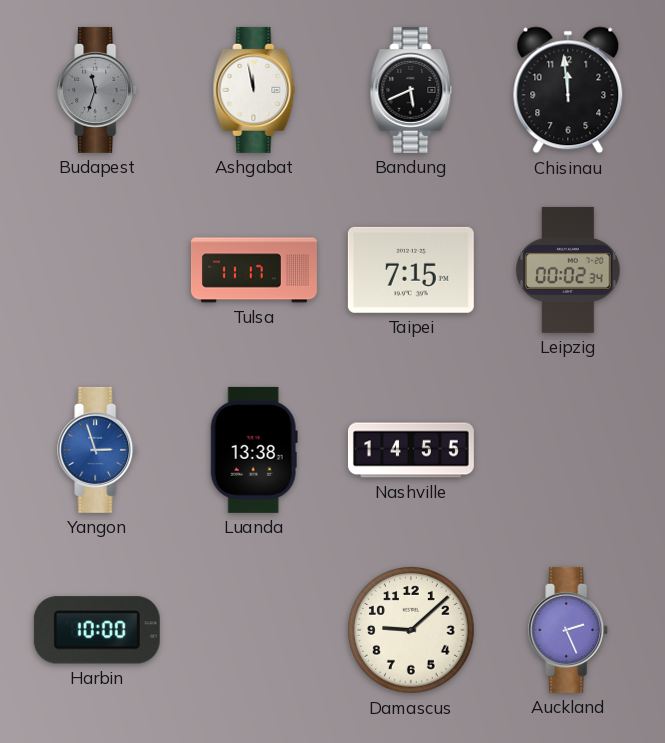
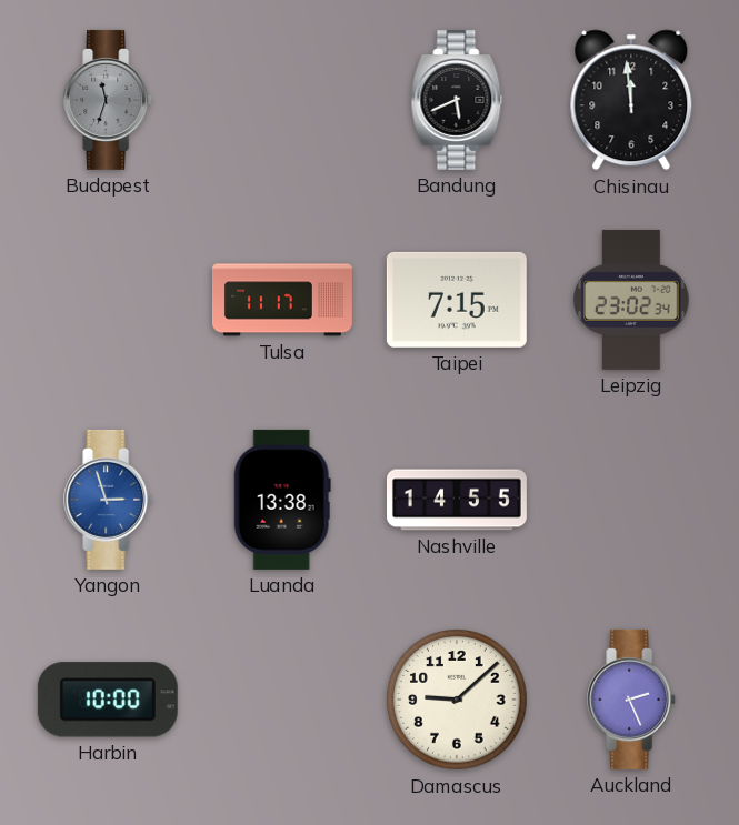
Ashgabat: 11:58 -> none
Leipzig: 00:02 -> 23:02
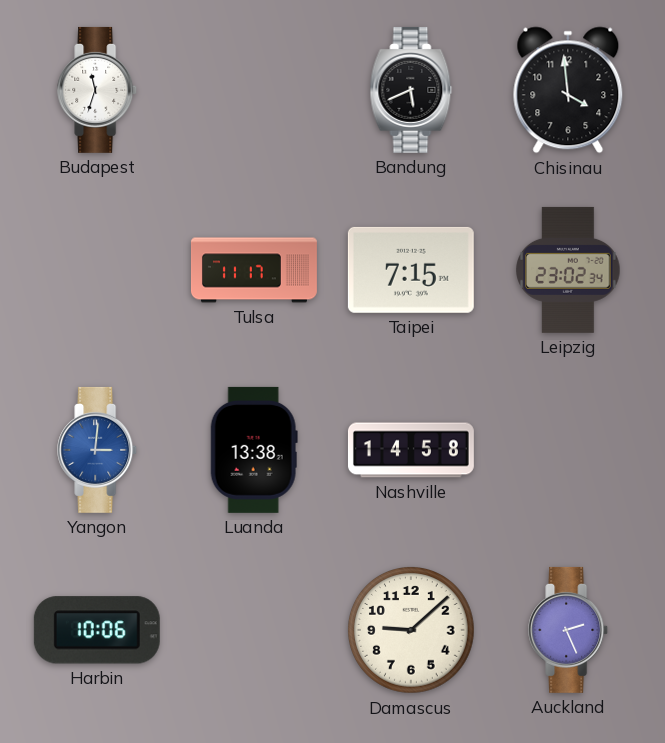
Budapest dial: grey -> white
Chisinau: 11:59 -> 3:59
Yangon: 2:57 -> 3:01
Nashville: 14:55 -> 14:58
Harbin: 10:00 -> 10:06
